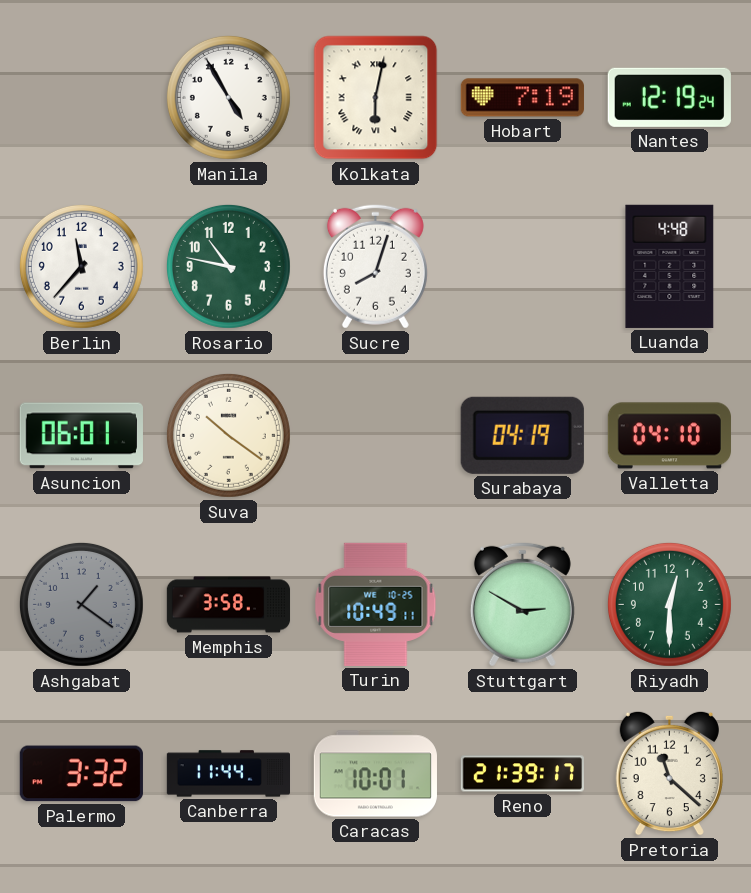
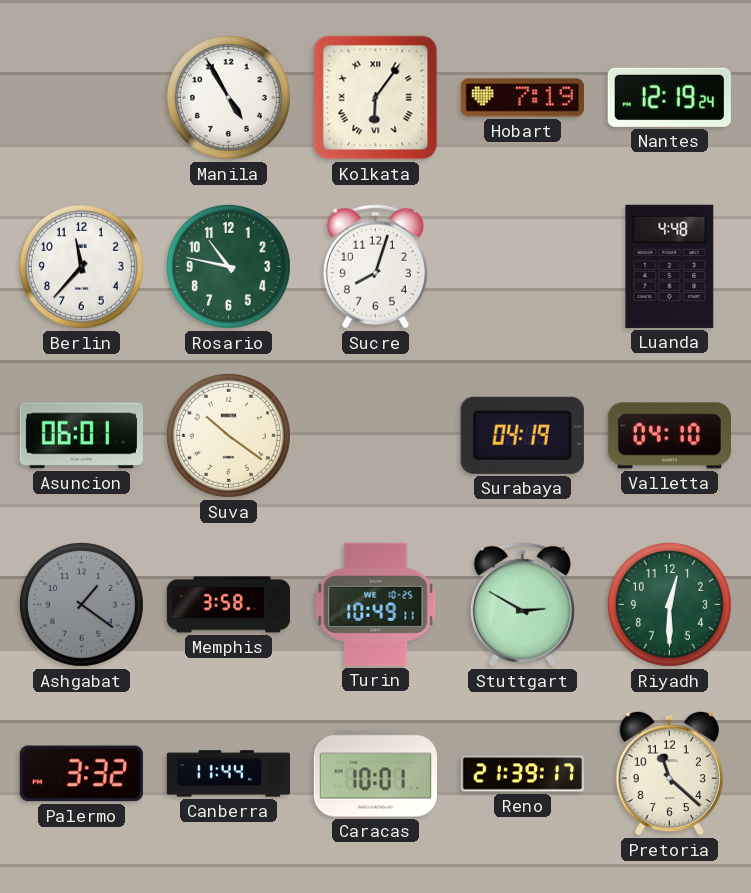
Kolkata: 6:02 -> 6:06
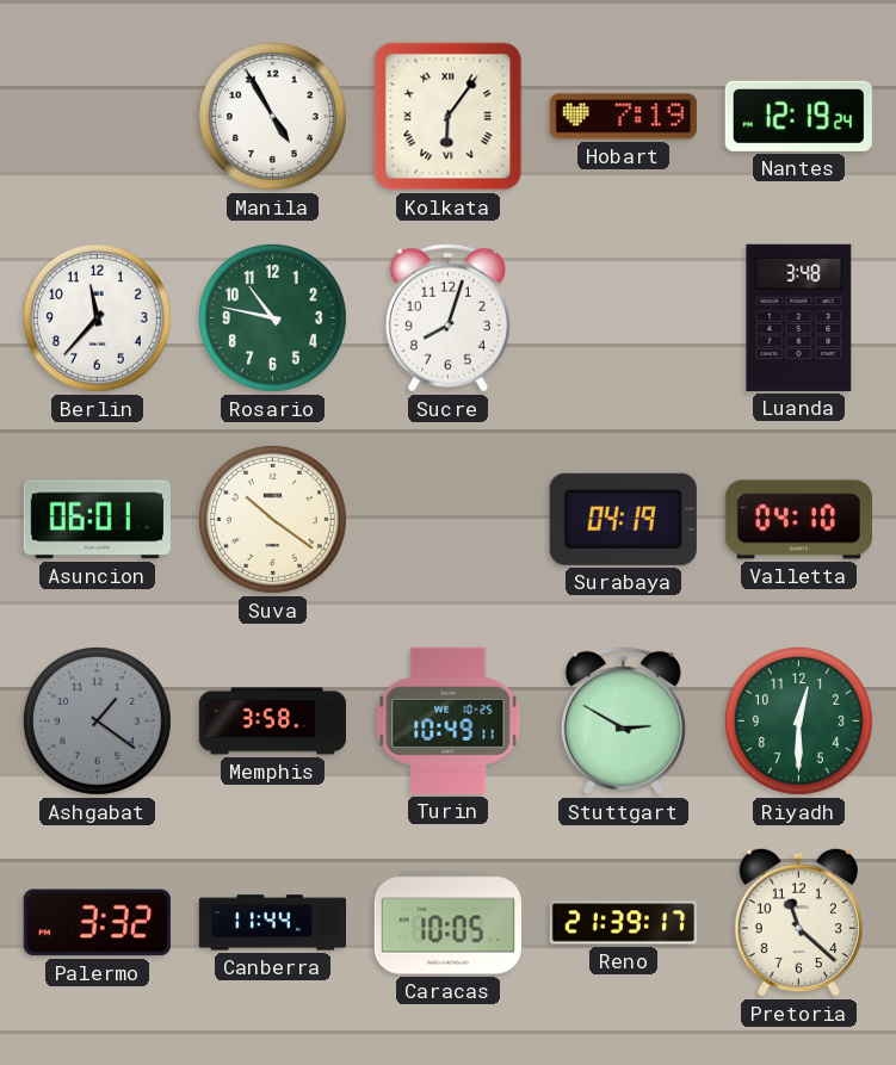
Luanda: 4:48 -> 3:48
Caracas: 10:01 -> 10:05
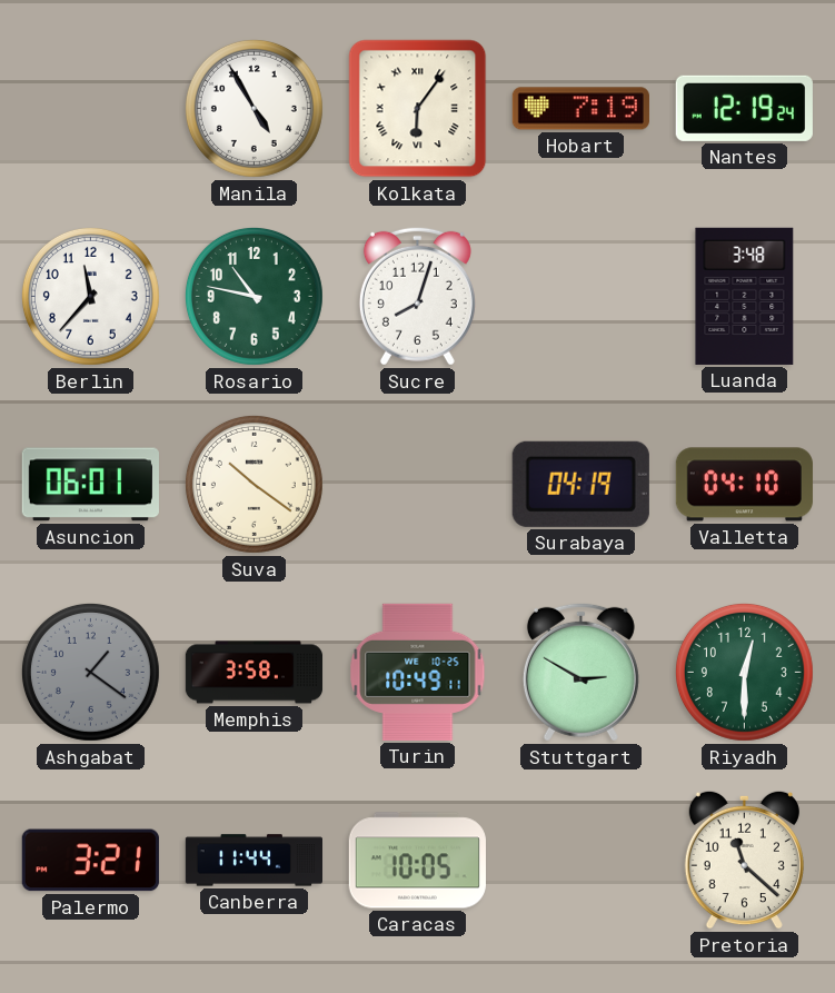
Palermo: 3:32 -> 3:21
Reno: 21:39 -> none
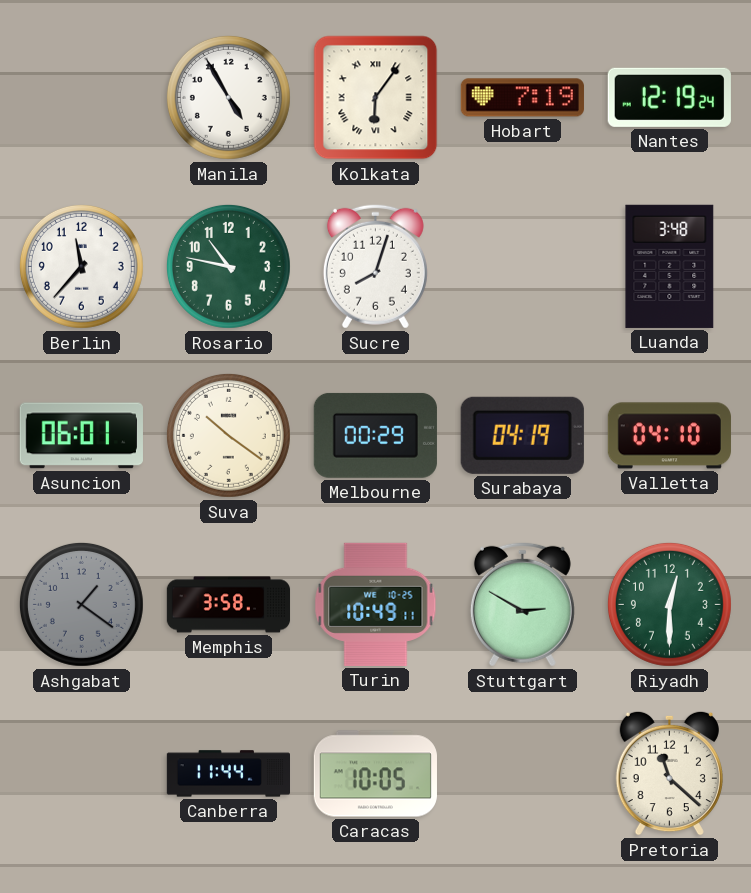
Melbourne: none -> 00:29
Palermo: 3:21 -> none
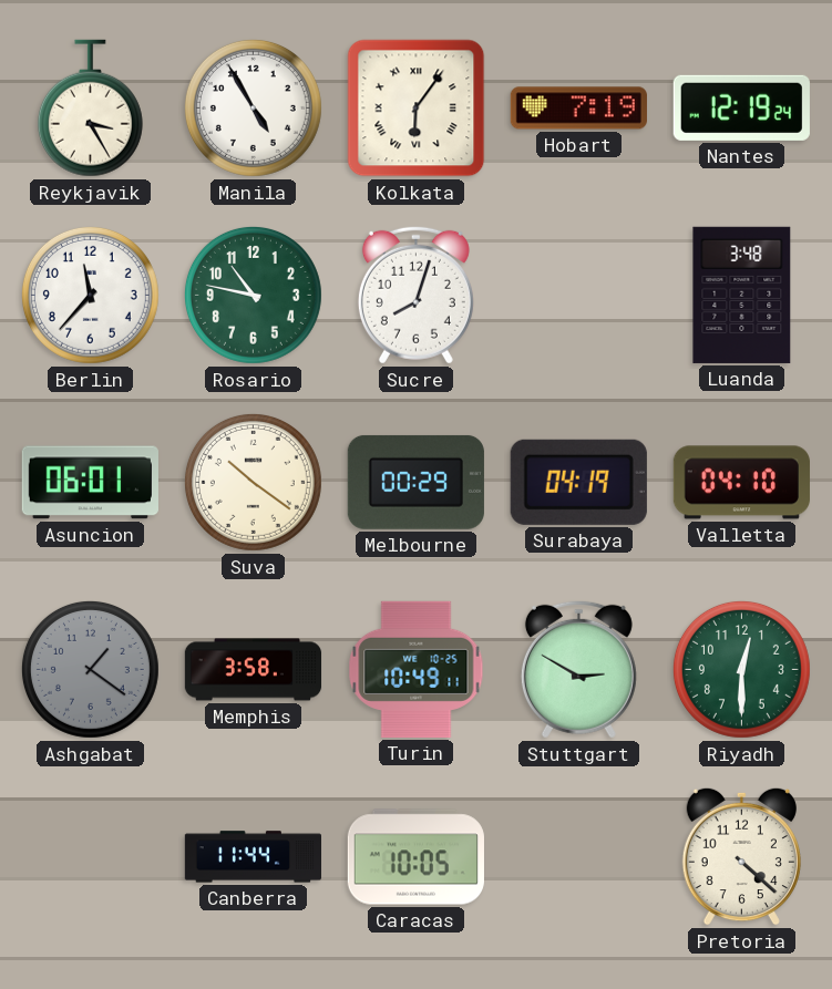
Reykjavik: none -> 3:25
Pretoria: 11:22 -> 4:22
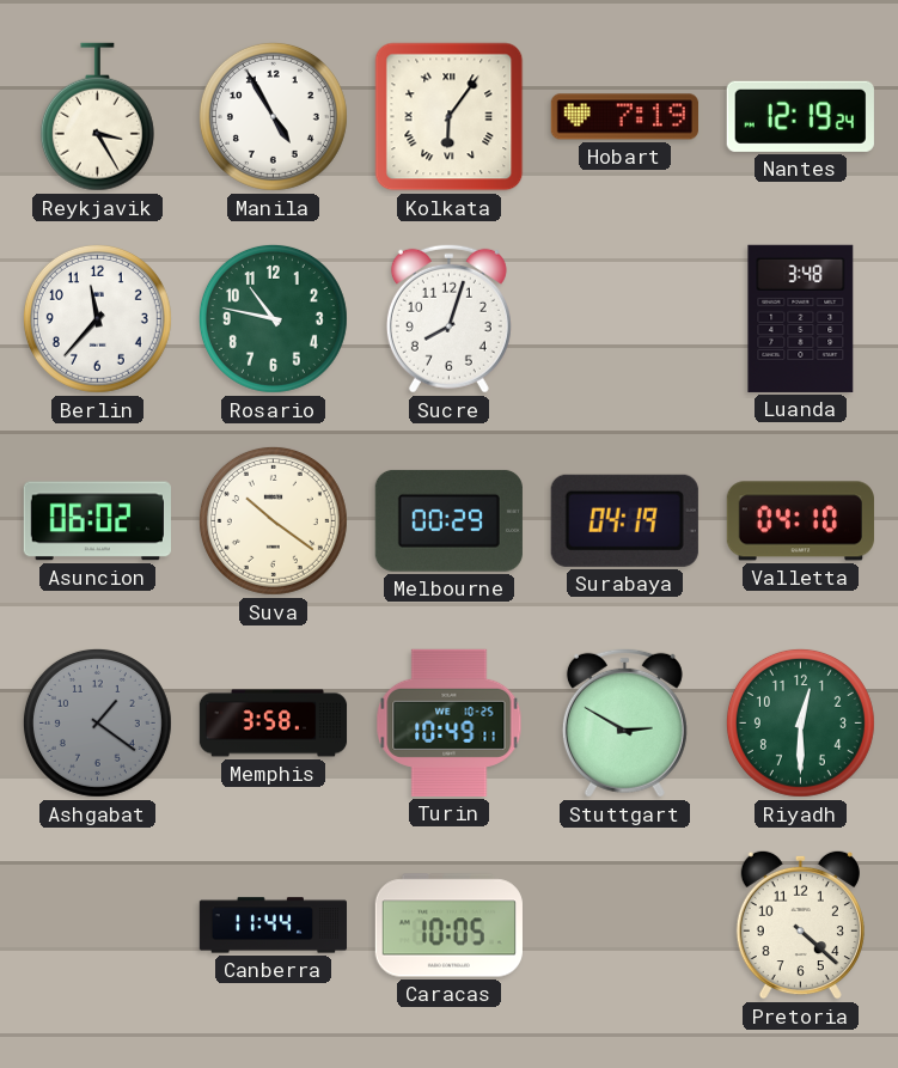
Asuncion: 06:01 -> 06:02
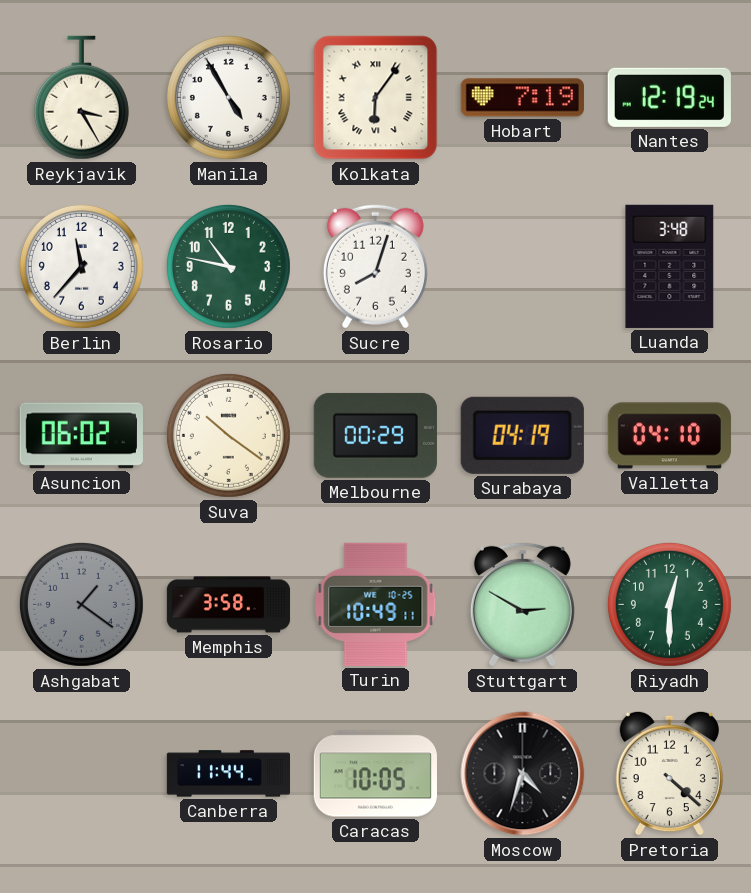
Moscow: none -> 4:33
